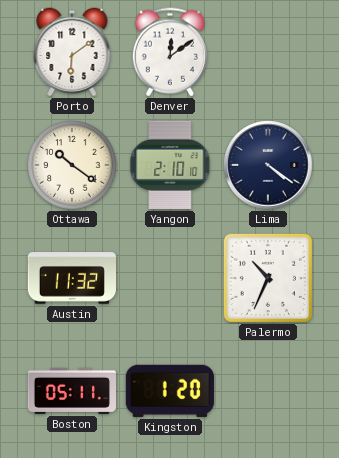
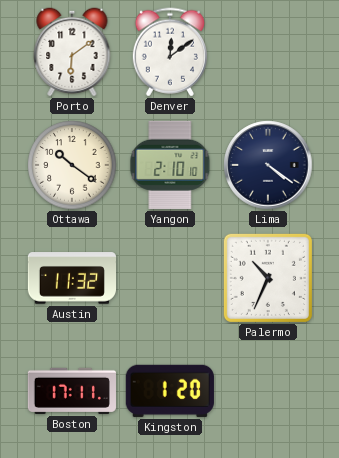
Boston: 05:11 -> 17:11
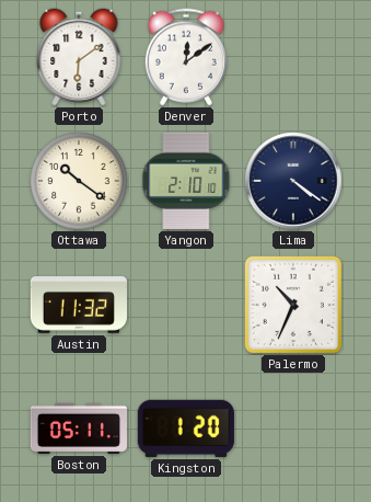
Boston: 17:11 -> 05:11
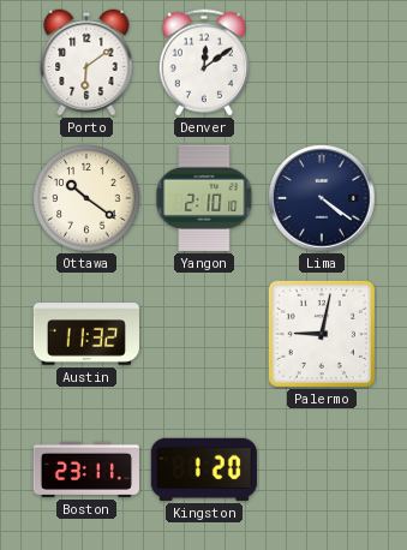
Palermo: 10:34 -> 9:02
Boston: 05:11 -> 23:11
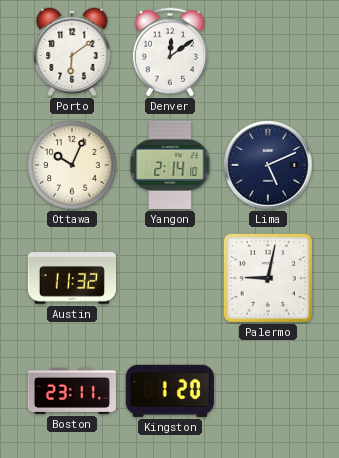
Ottawa: 10:21 -> 10:04
Yangon: 2:10 -> 2:14
Lima: 4:21 -> 5:11
